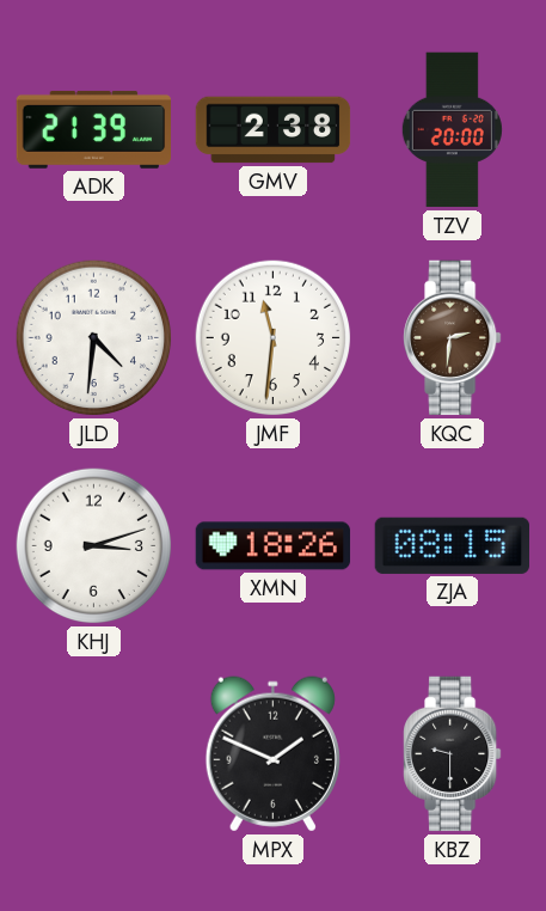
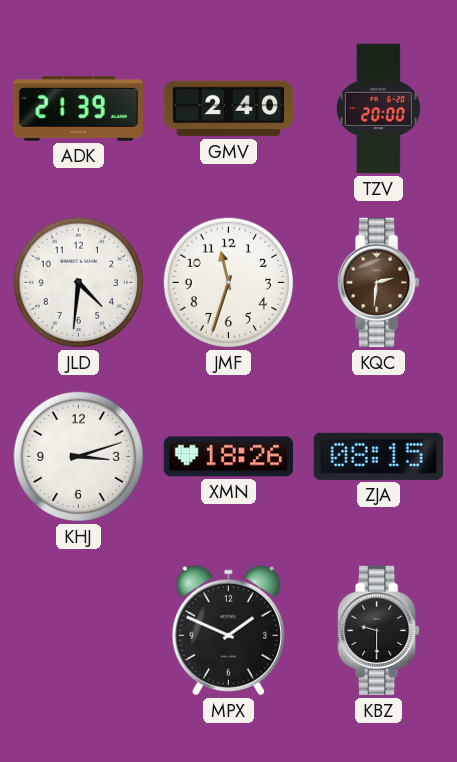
GMV: 2:38 -> 2:40
JMF: 11:31 -> 11:33
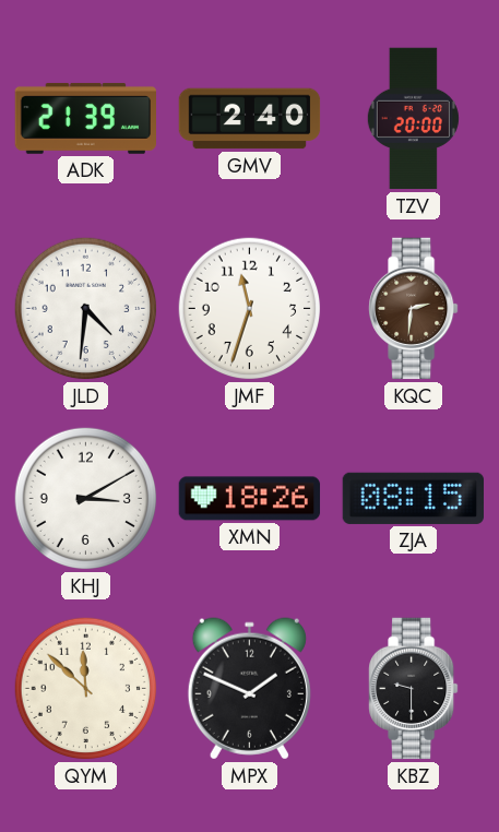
KHJ: 3:12 -> 3:10
QYM: none -> 11:52
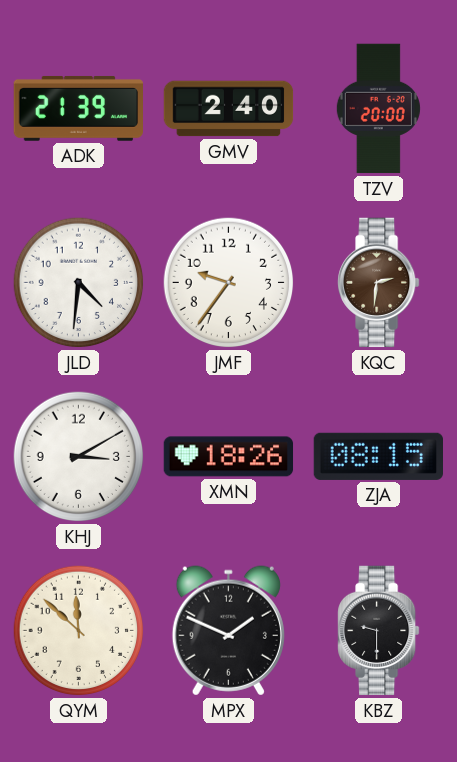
JMF: 11:33 -> 9:36
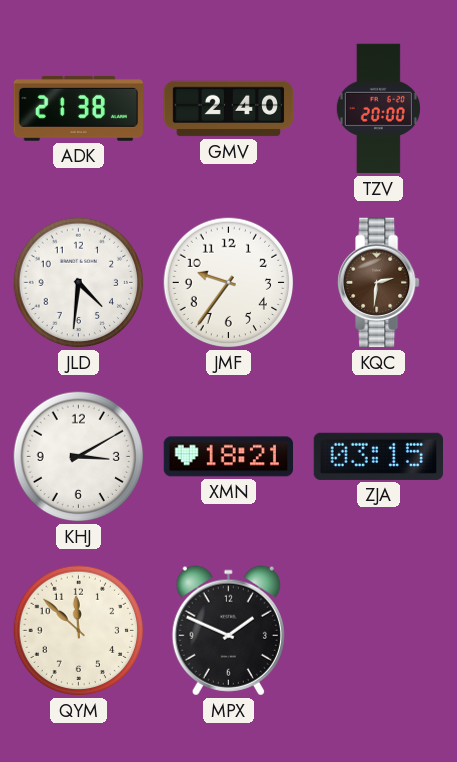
ADK: 21:39 -> 21:38
XMN: 18:26 -> 18:21
ZJA: 08:15 -> 03:15
KBZ: 9:30 -> none
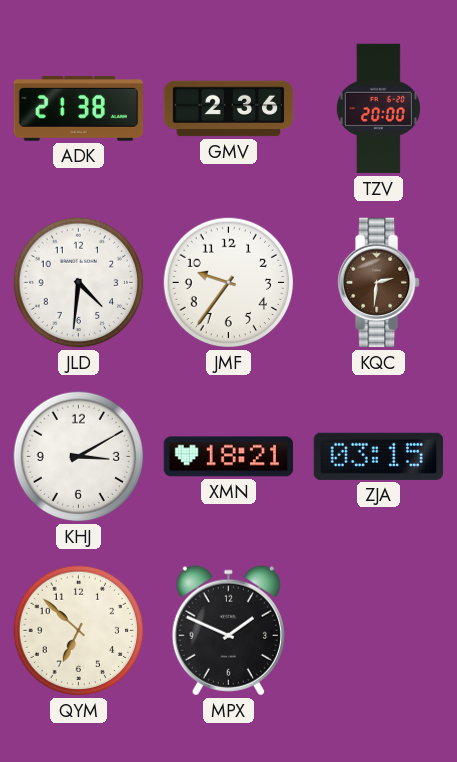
GMV: 2:40 -> 2:36
QYM: 11:52 -> 6:52
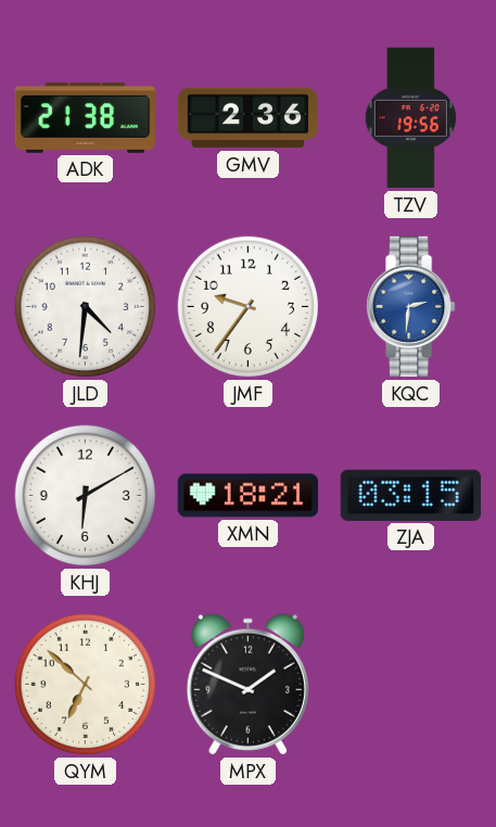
TZV: 20:00 -> 19:56
KQC dial: brown -> blue
KHJ: 3:10 -> 6:10
